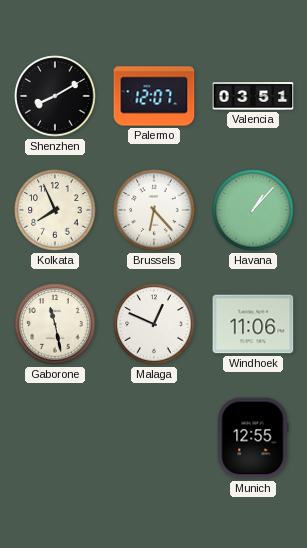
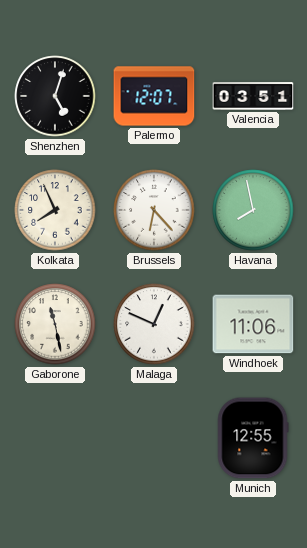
Shenzhen: 8:10 -> 5:03
Havana: 1:07 -> 7:58
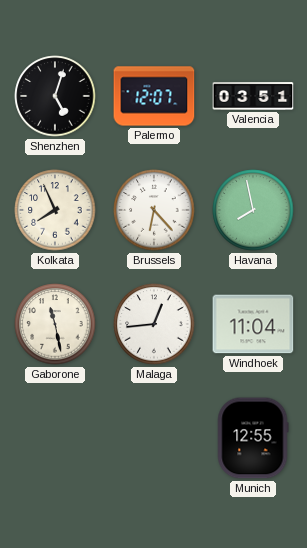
Malaga: 12:49 -> 12:44
Windhoek: 11:06 -> 11:04
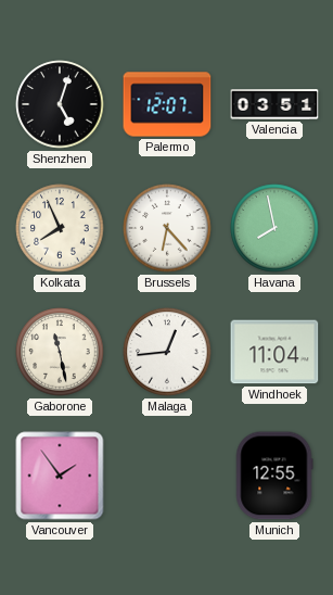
Vancouver: none -> 1:54
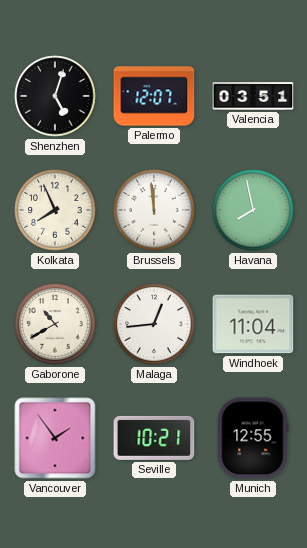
Brussels: 6:23 -> 11:59
Gaborone: 11:28 -> 10:40
Seville: none -> 10:21
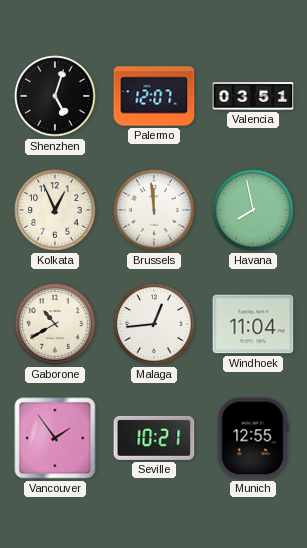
Kolkata: 7:56 -> 12:56
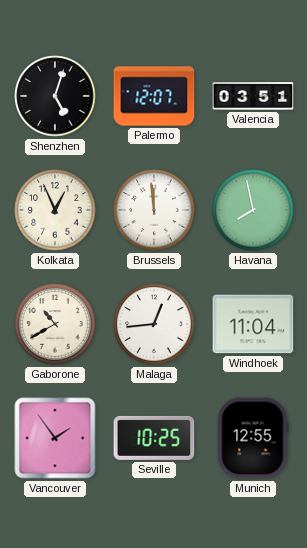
Seville: 10:21 -> 10:25
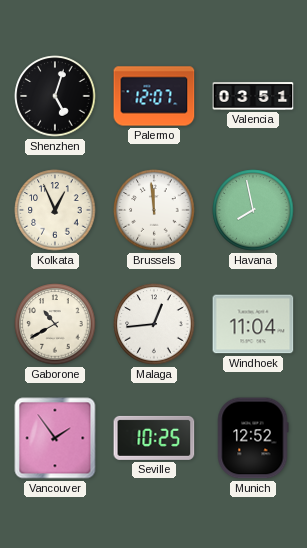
Munich: 12:55 -> 12:52
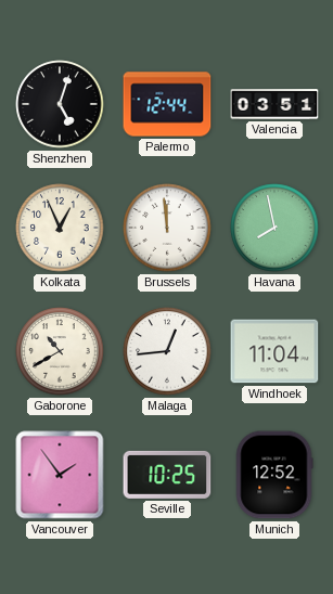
Palermo: 12:07 -> 12:44
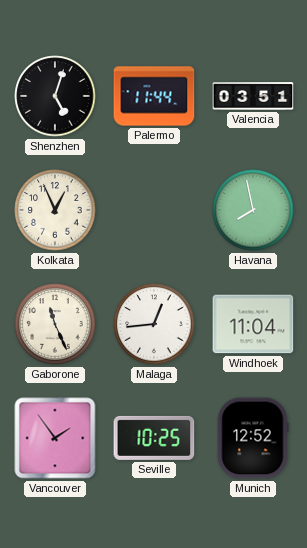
Palermo: 12:44 -> 11:44
Brussels: 11:59 -> none
Gaborone: 10:40 -> 11:26
